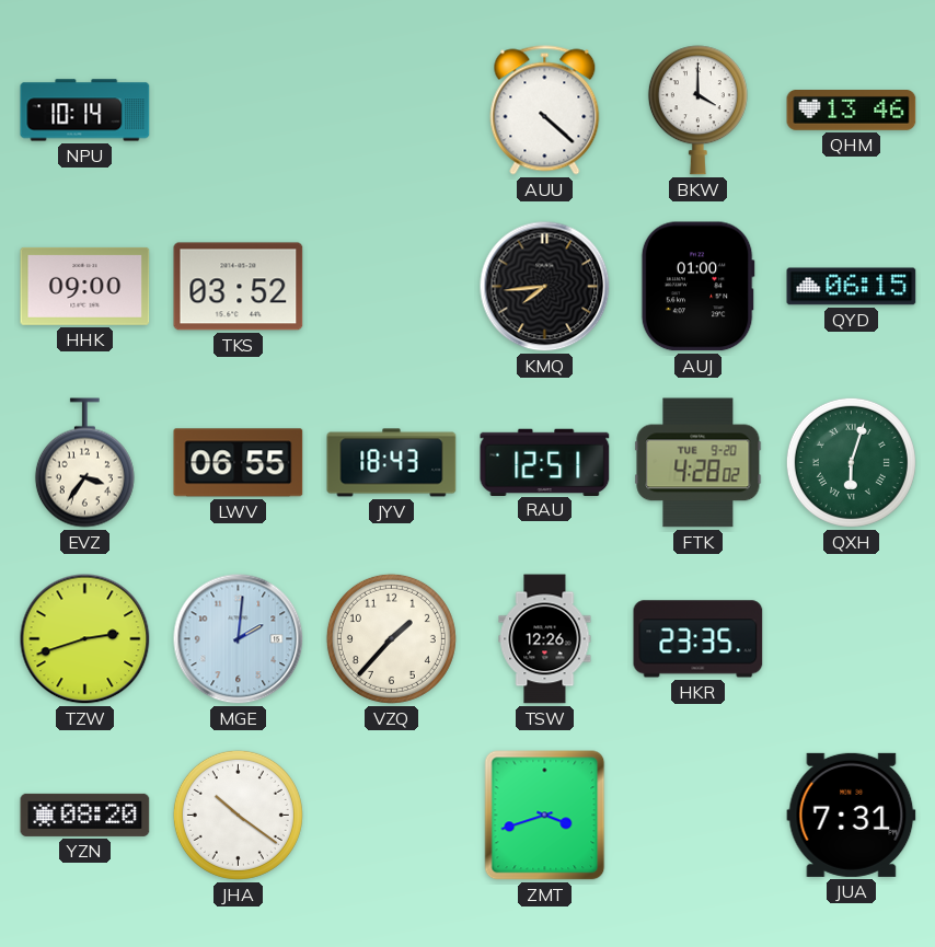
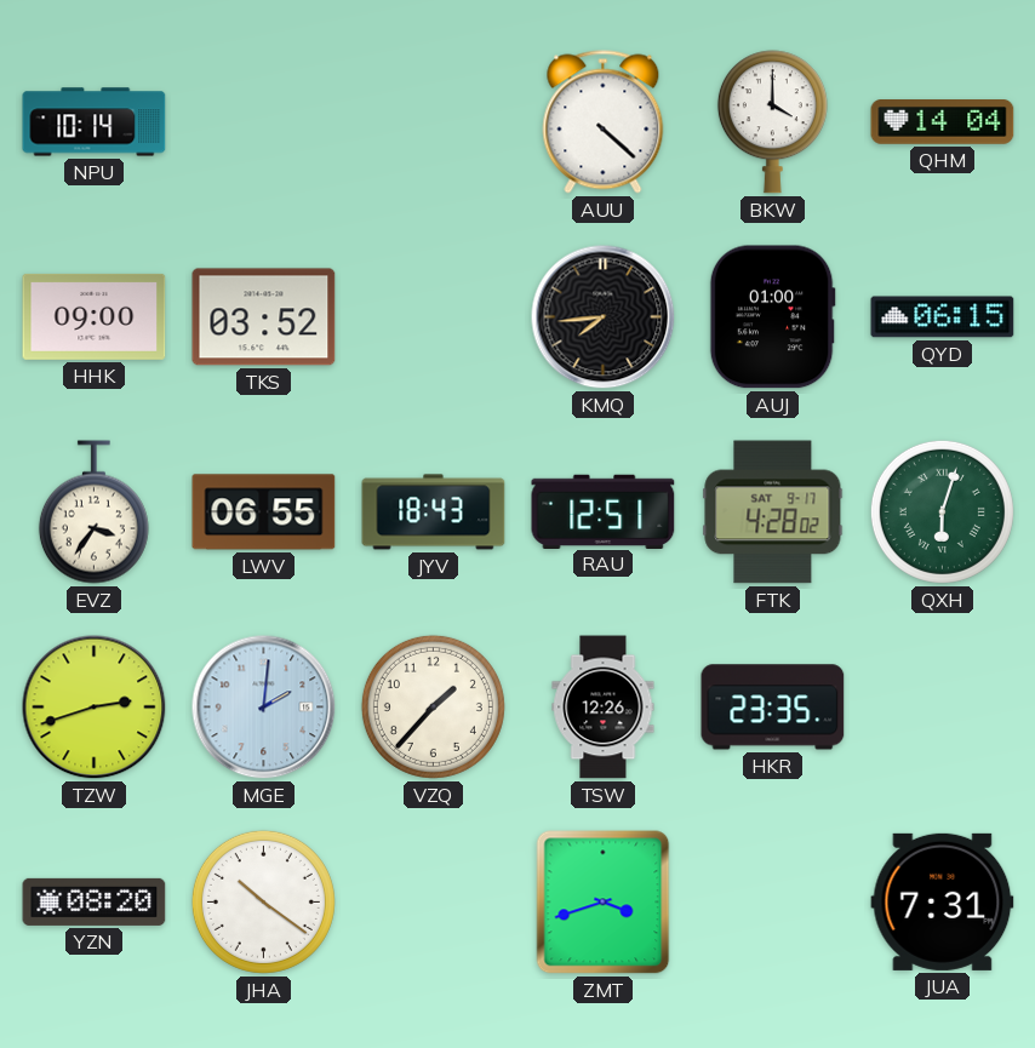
QHM: 13:46 -> 14:04
FTK date: TUE 9-20 -> SAT 9-17
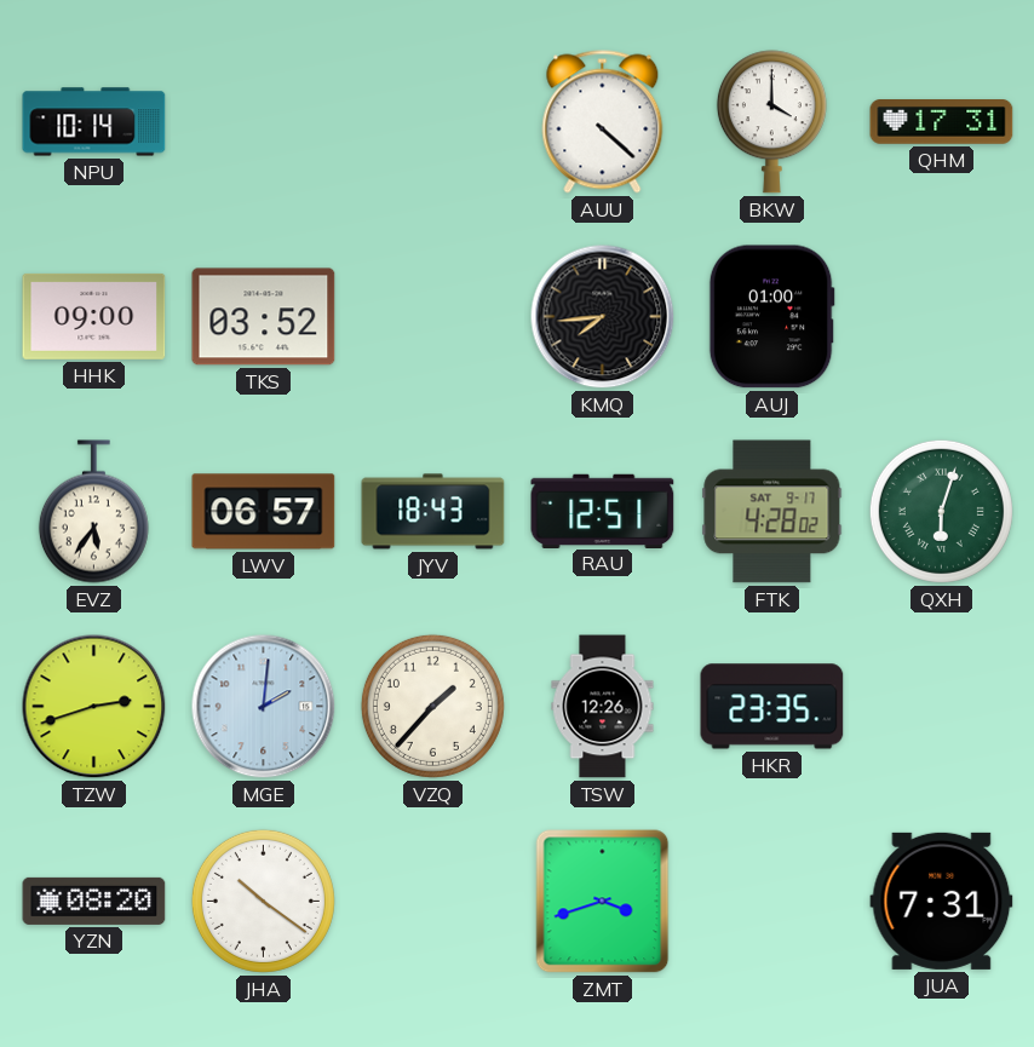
QHM: 14:04 -> 17:31
QYD: 06:15 -> none
EVZ: 3:36 -> 5:36
LWV: 06:55 -> 06:57
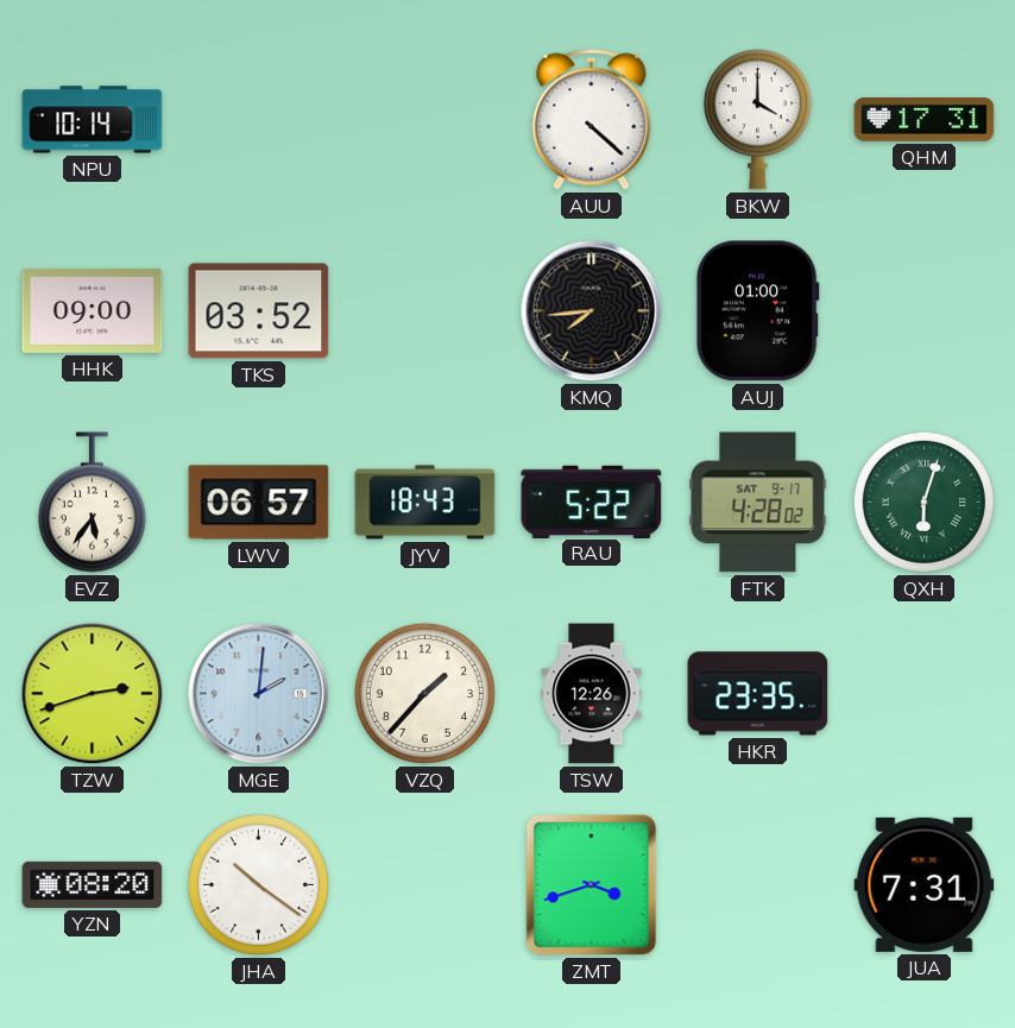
RAU: 12:51 -> 5:22
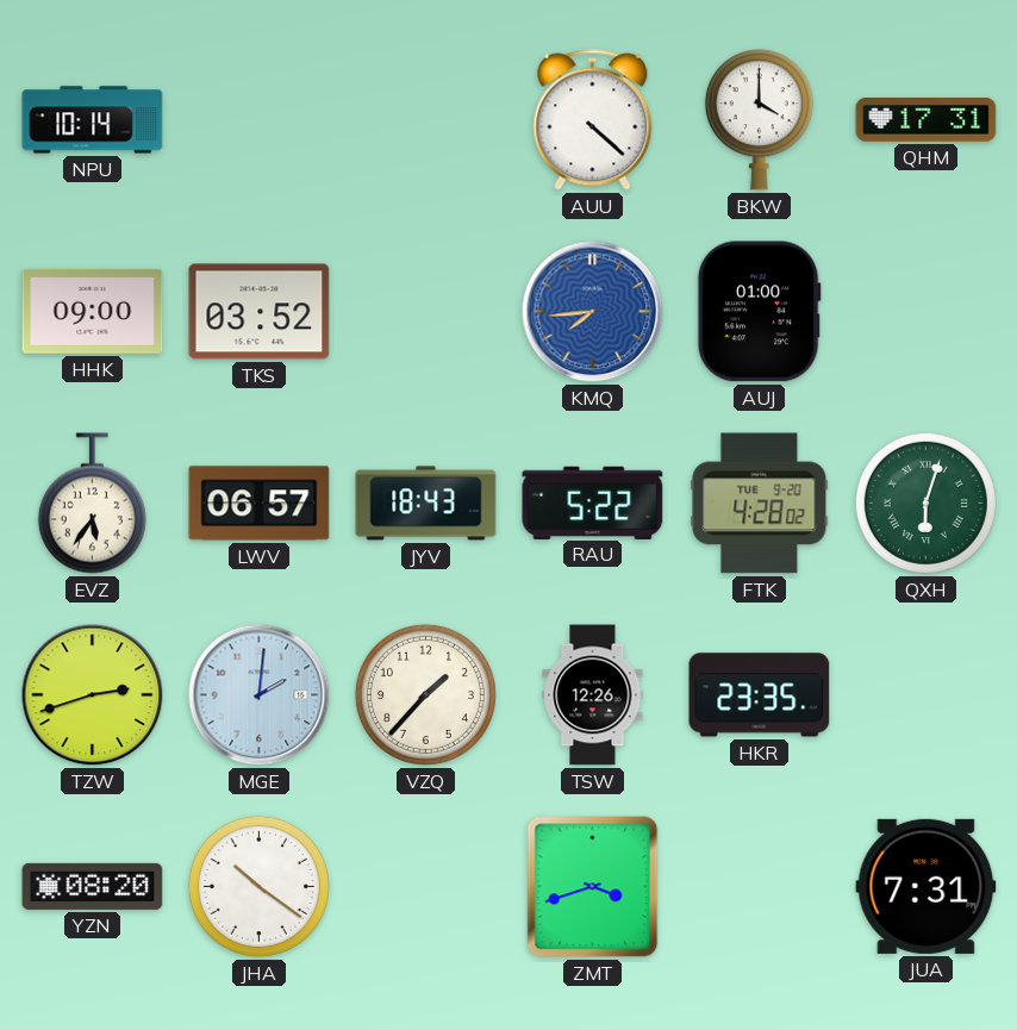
KMQ dial: black -> blue
FTK date: SAT 9-17 -> TUE 9-20
